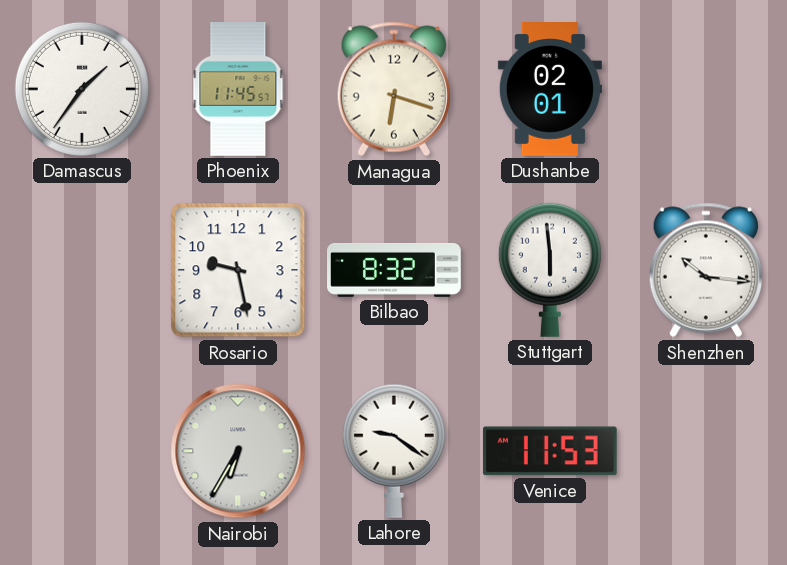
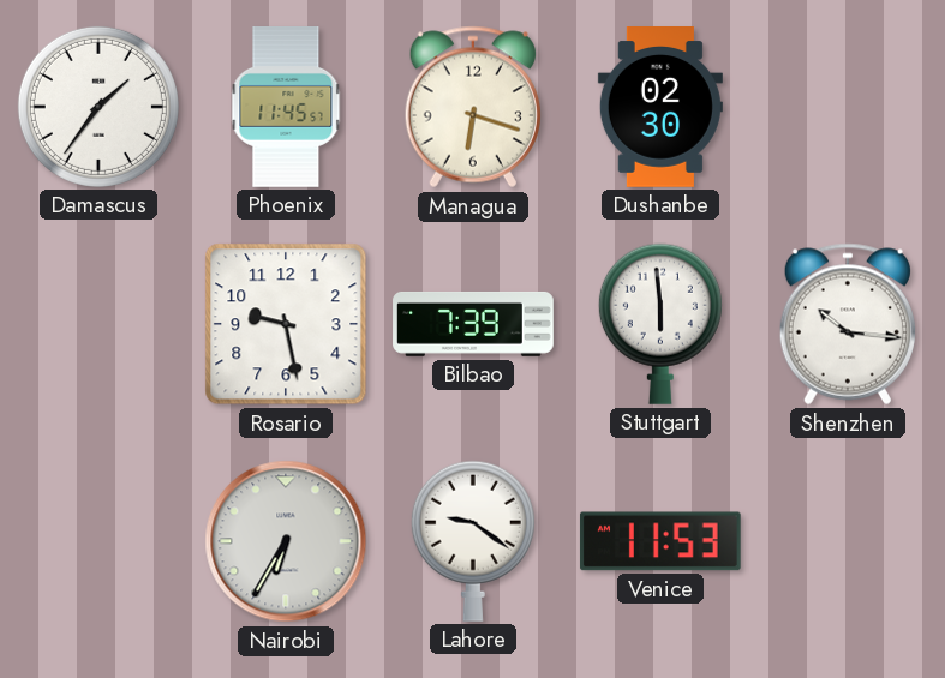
Dushanbe: 02:01 -> 02:30
Bilbao: 8:32 -> 7:39
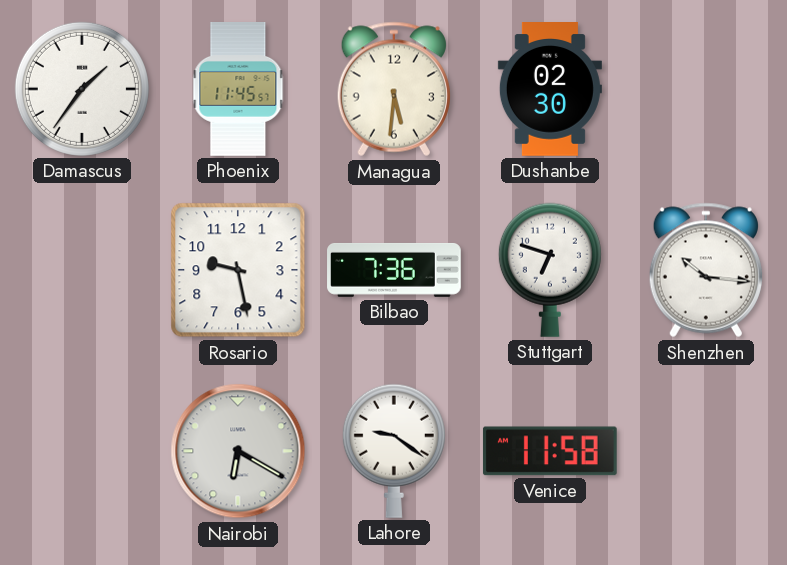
Managua: 6:18 -> 5:31
Bilbao: 7:39 -> 7:36
Stuttgart: 5:59 -> 6:48
Nairobi: 6:35 -> 6:20
Venice: 11:53 -> 11:58
